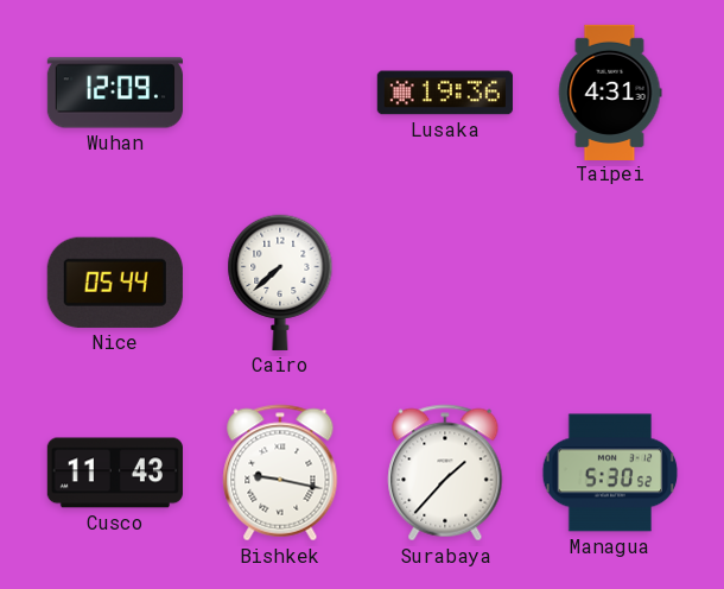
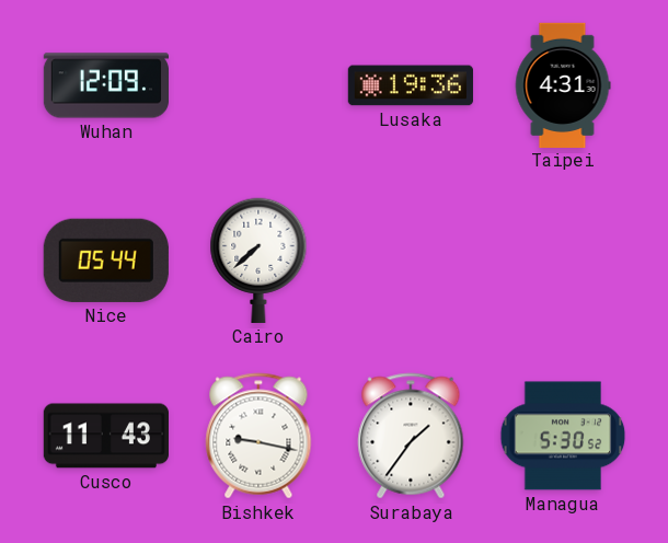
Surabaya: 1:37 -> 1:36
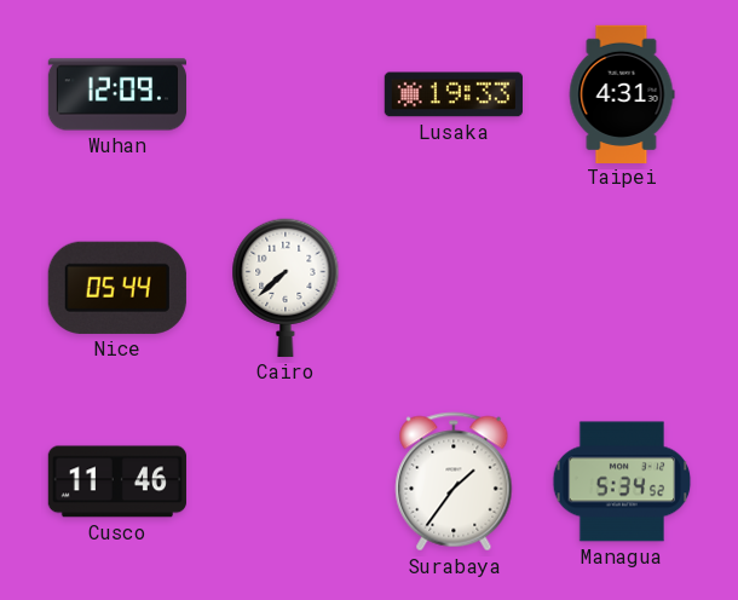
Lusaka: 19:36 -> 19:33
Cusco: 11:43 -> 11:46
Bishkek: 9:17 -> none
Managua: 5:30 -> 5:34
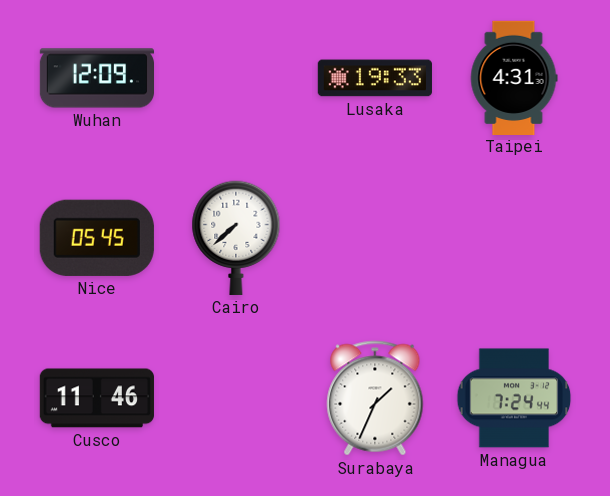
Nice: 05:44 -> 05:45
Surabaya: 1:36 -> 1:34
Managua: 5:34 -> 7:24
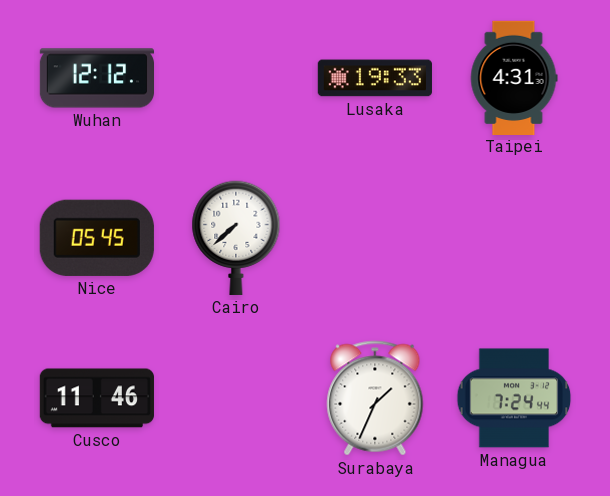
Wuhan: 12:09 -> 12:12
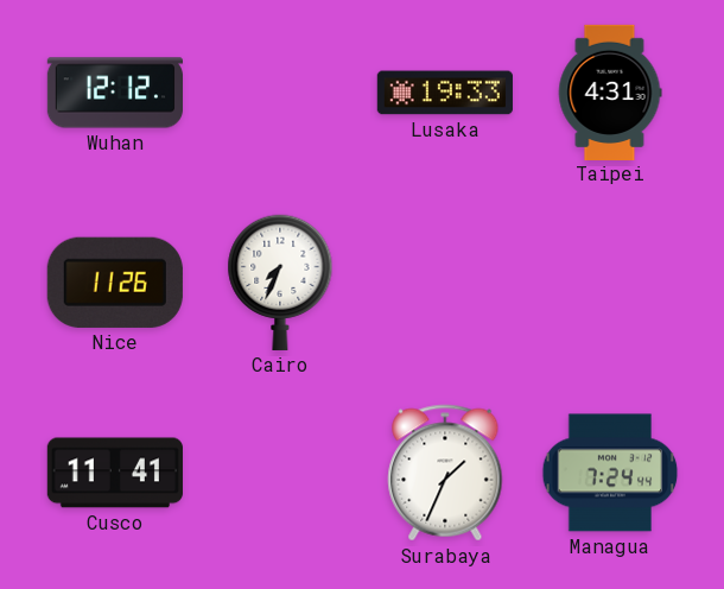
Nice: 05:45 -> 11:26
Cairo: 7:38 -> 7:34
Cusco: 11:46 -> 11:41
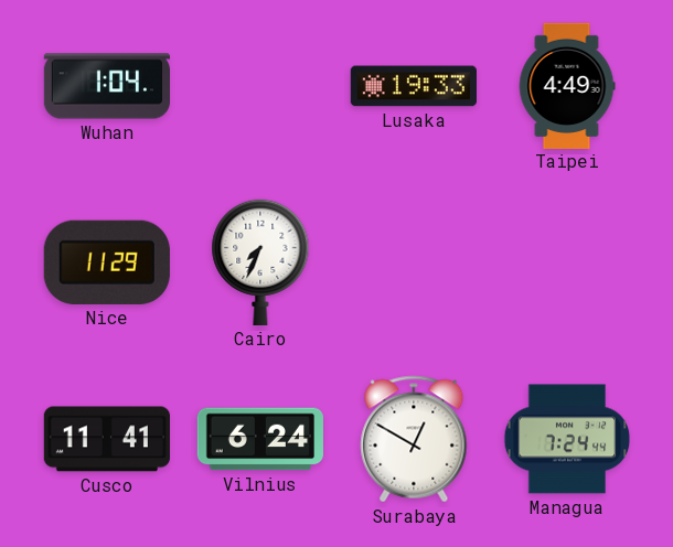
Wuhan: 12:12 -> 1:04
Taipei: 4:31 -> 4:49
Nice: 11:26 -> 11:29
Vilnius: none -> 6:24
Surabaya: 1:34 -> 12:50
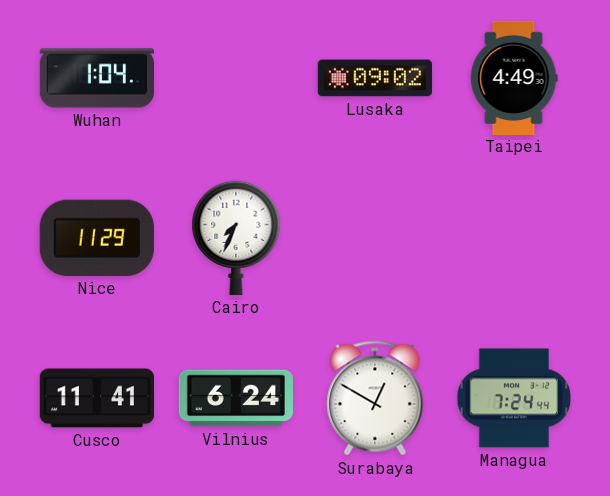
Lusaka: 19:33 -> 09:02
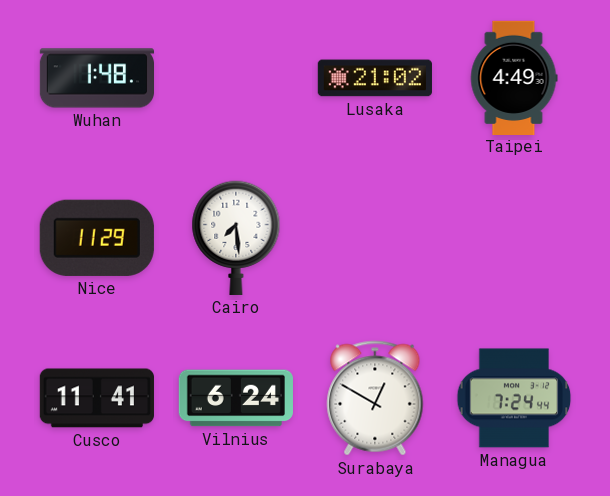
Wuhan: 1:04 -> 1:48
Lusaka: 09:02 -> 21:02
Cairo: 7:34 -> 7:29
